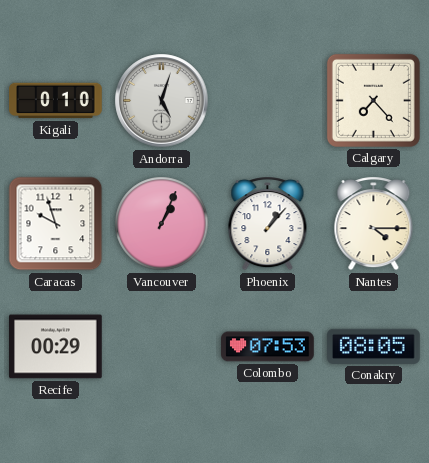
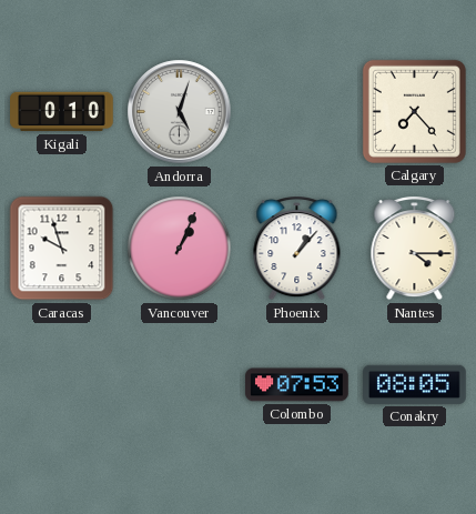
Recife: 00:29 -> none
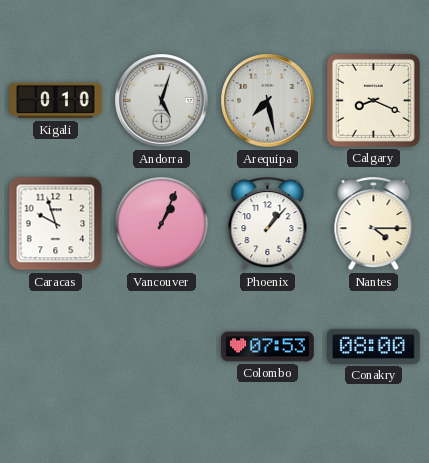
Arequipa: none -> 7:28
Calgary: 7:23 -> 8:19
Conakry: 08:05 -> 08:00
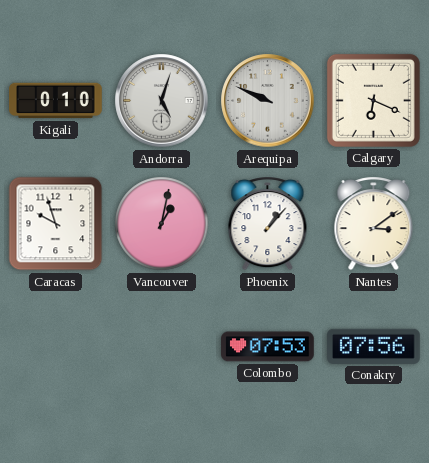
Arequipa: 7:28 -> 9:49
Calgary: 8:19 -> 6:19
Vancouver: 1:04 -> 1:02
Nantes: 4:15 -> 3:09
Conakry: 08:00 -> 07:56
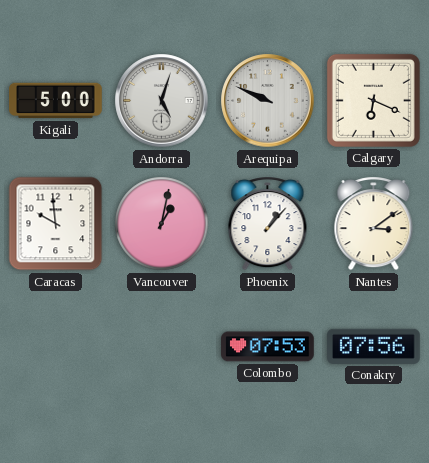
Kigali: 0:10 -> 5:00
Caracas: 9:57 -> 9:59
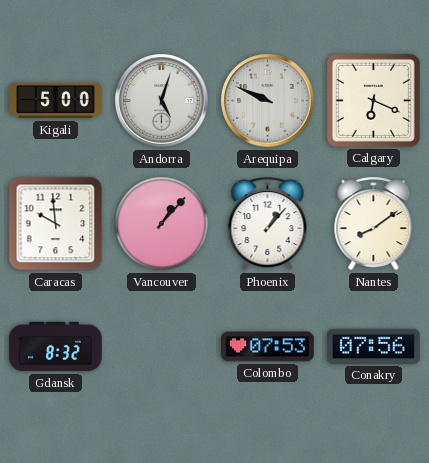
Vancouver: 1:02 -> 1:07
Nantes: 3:09 -> 8:09
Gdansk: none -> 8:32
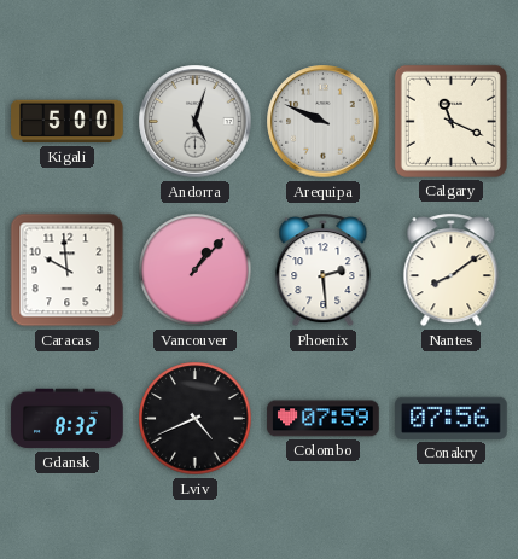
Calgary: 6:19 -> 11:19
Phoenix: 1:07 -> 2:29
Lviv: none -> 4:41
Colombo: 07:53 -> 07:59
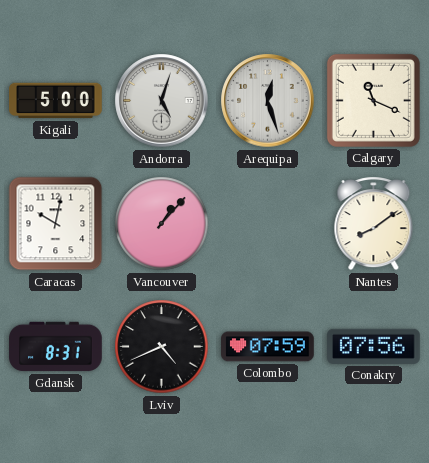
Arequipa: 9:49 -> 12:27
Caracas: 9:59 -> 10:02
Phoenix: 2:29 -> none
Gdansk: 8:32 -> 8:31
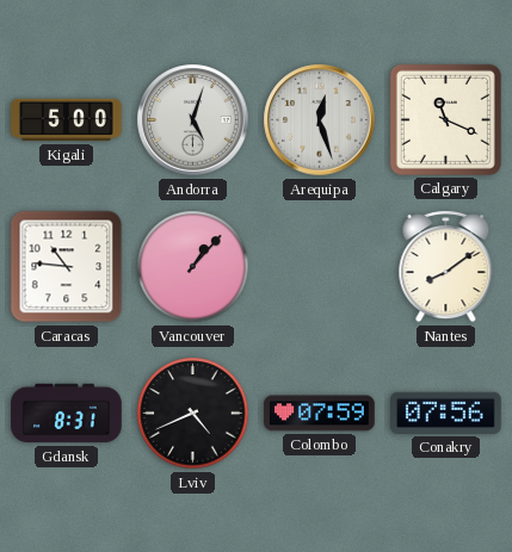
Caracas: 10:02 -> 10:46
